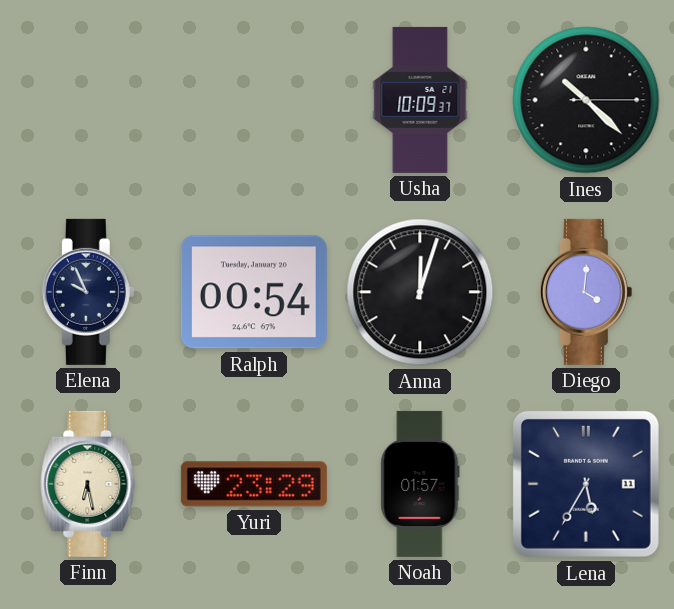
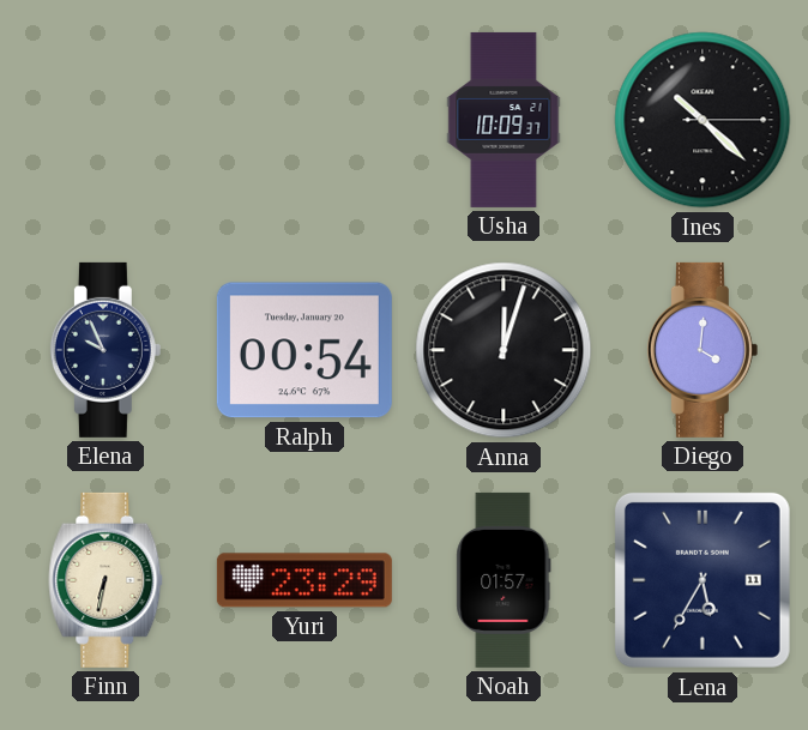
Finn: 6:28 -> 6:32
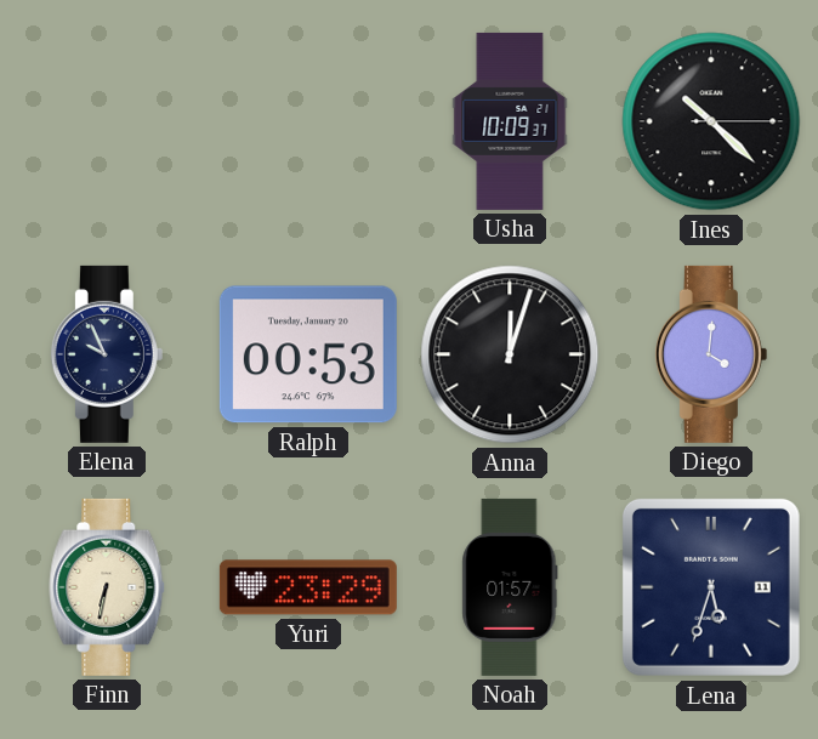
Ralph: 00:54 -> 00:53
Lena: 5:35 -> 5:33
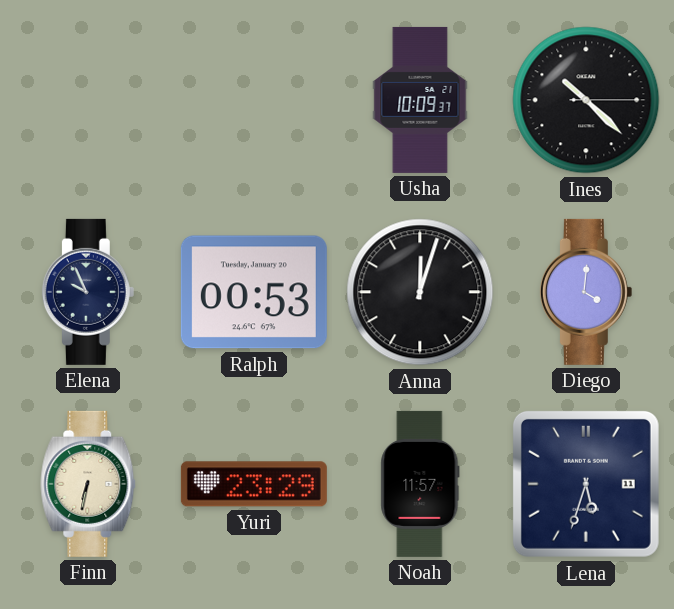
Noah: 01:57 -> 11:57
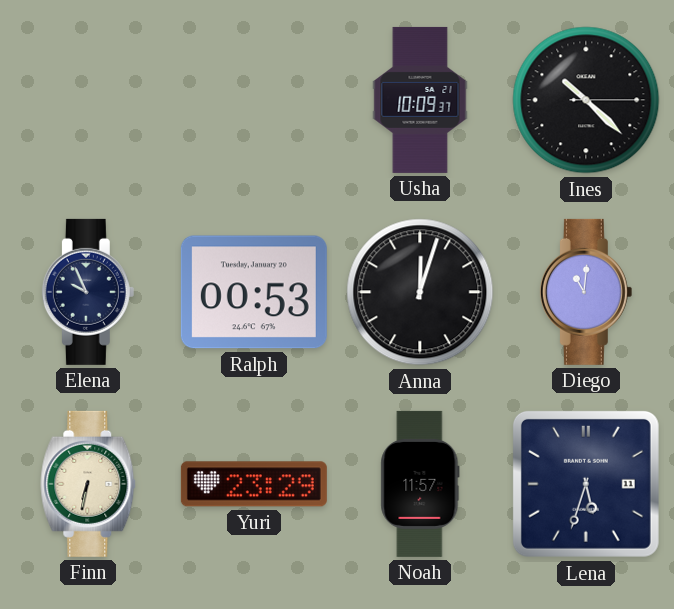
Diego: 4:01 -> 11:01
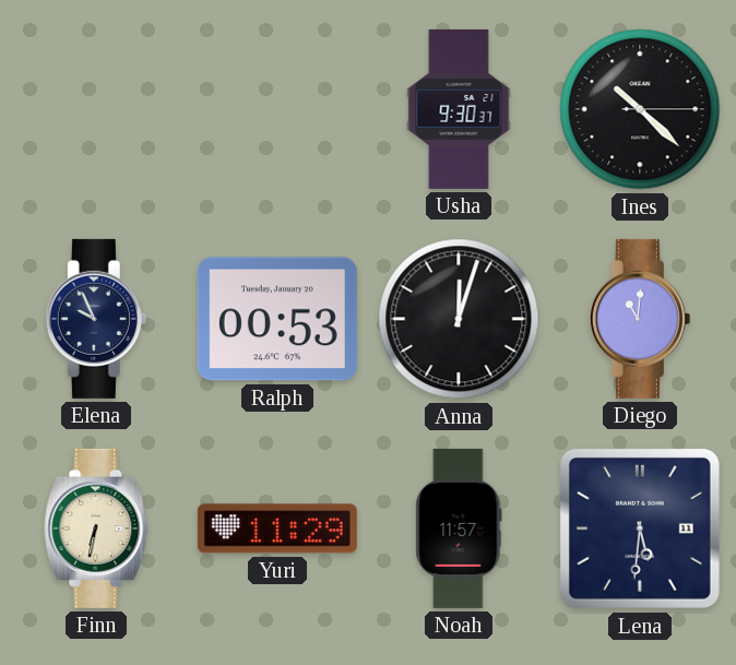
Usha: 10:09 -> 9:30
Yuri: 23:29 -> 11:29
Lena: 5:33 -> 5:31
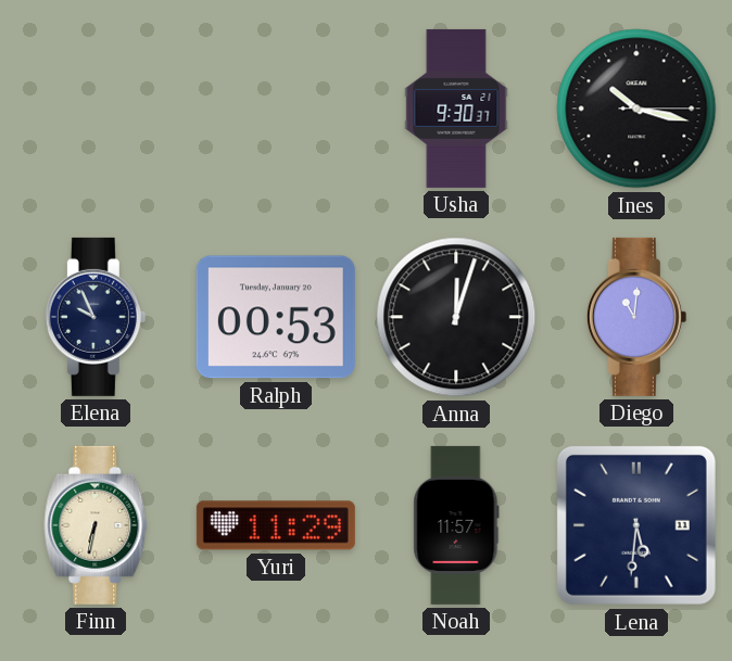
Ines: 10:22 -> 10:17
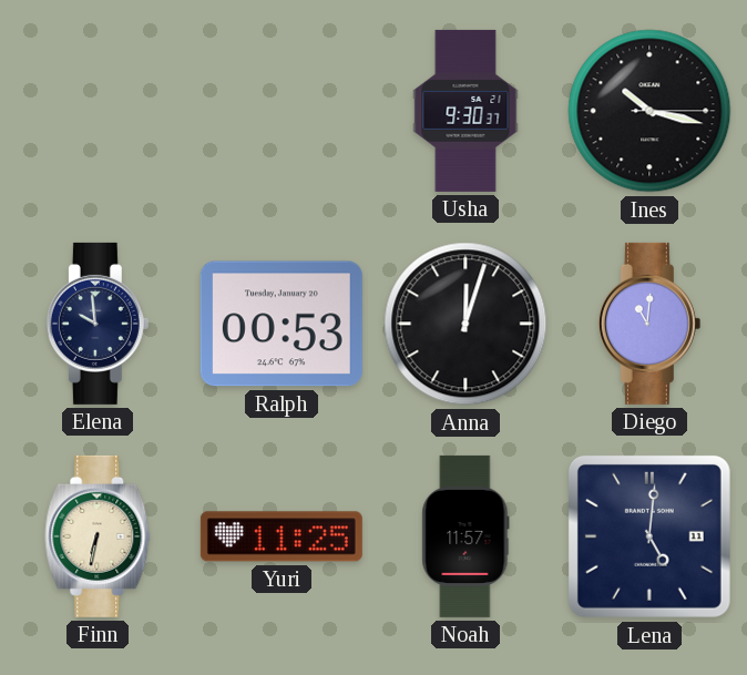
Elena: 9:56 -> 9:59
Yuri: 11:29 -> 11:25
Lena: 5:31 -> 5:01
